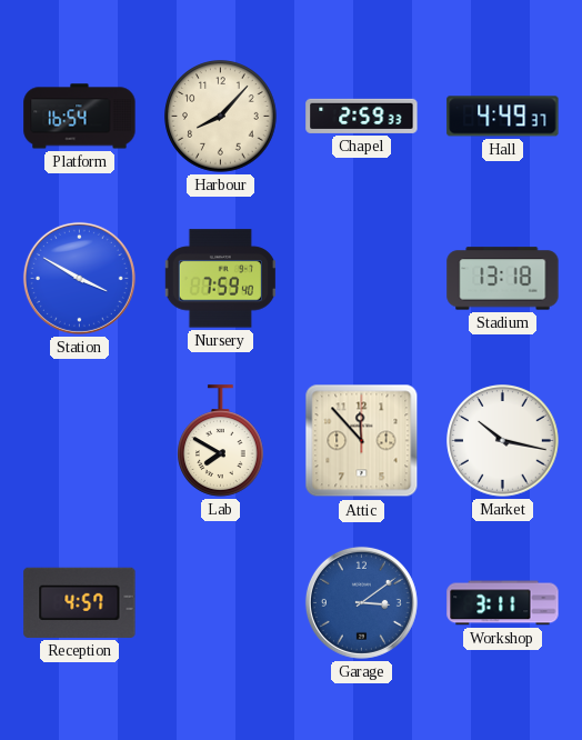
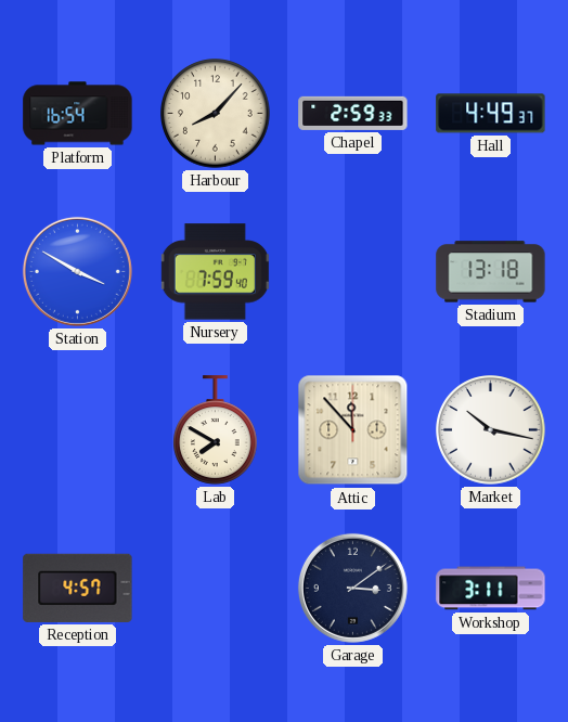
Garage dial: blue -> navy
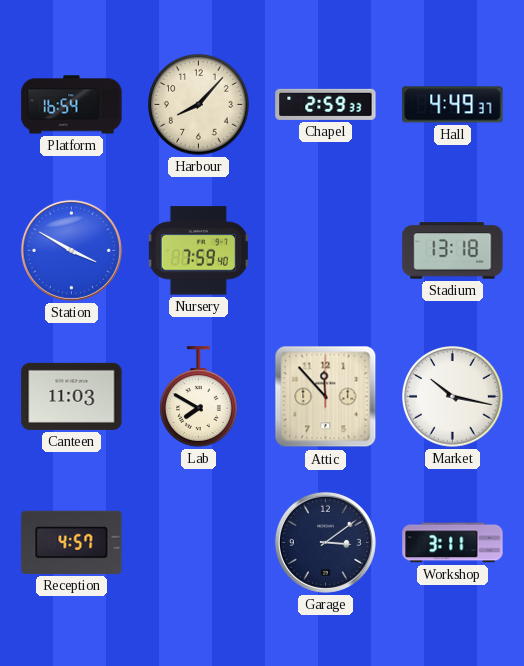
Canteen: none -> 11:03
